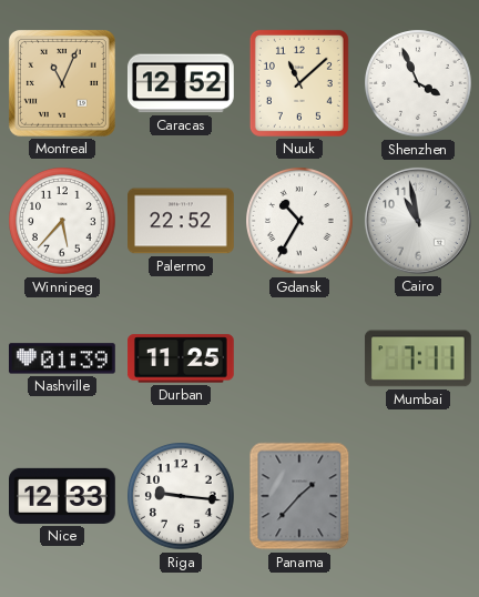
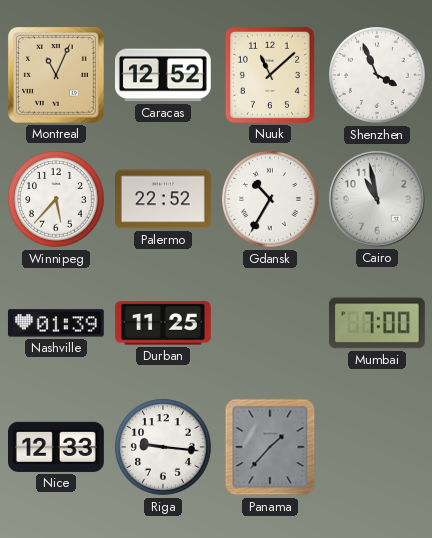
Mumbai: 7:11 -> 7:00
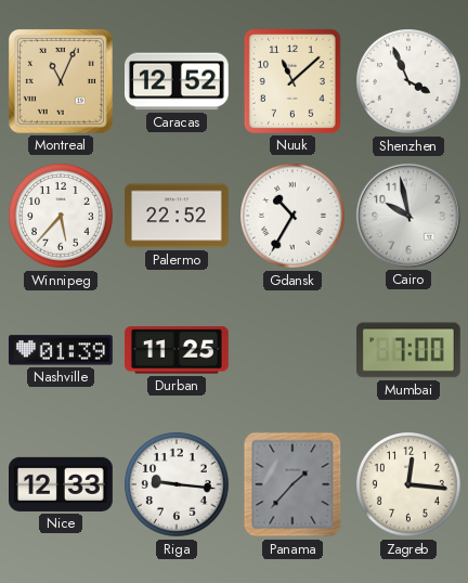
Cairo: 10:58 -> 9:58
Zagreb: none -> 12:16
